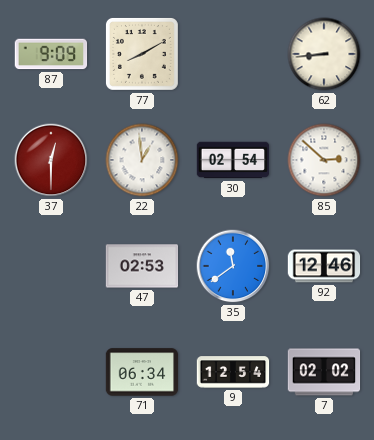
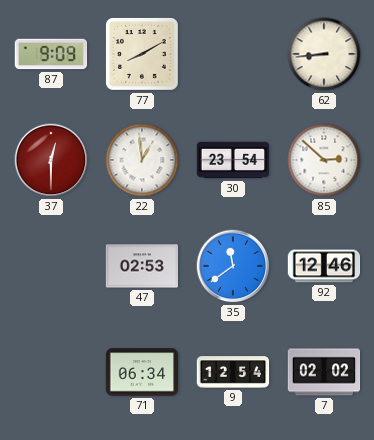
30: 02:54 -> 23:54
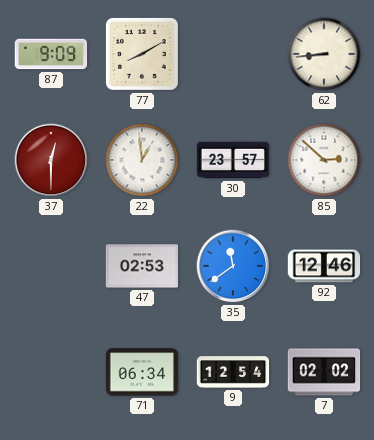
30: 23:54 -> 23:57
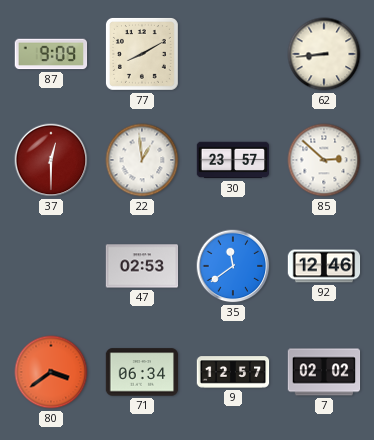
80: none -> 3:39
9: 12:54 -> 12:57
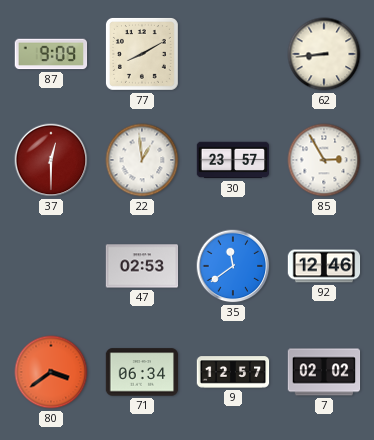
85: 2:52 -> 2:55
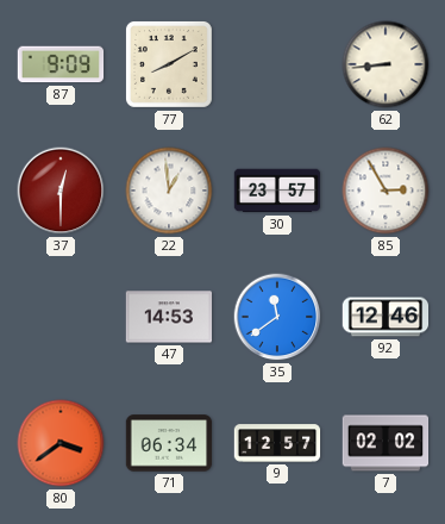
47: 02:53 -> 14:53
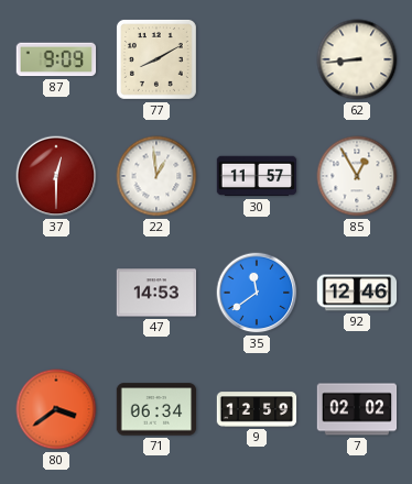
30: 23:57 -> 11:57
85: 2:55 -> 12:55
9: 12:57 -> 12:59
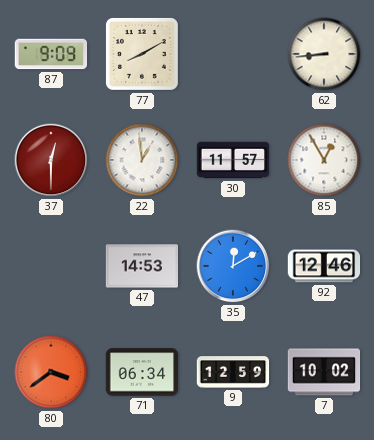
35: 11:39 -> 12:10
7: 02:02 -> 10:02
